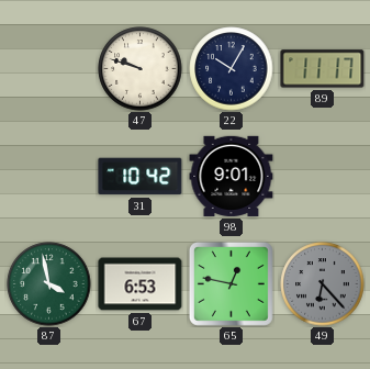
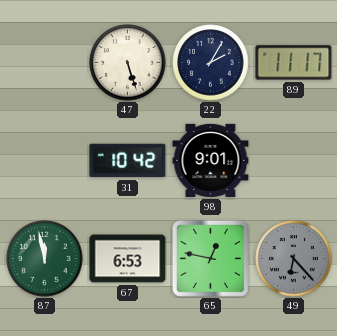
47: 9:48 -> 5:27
22: 10:05 -> 2:05
87: 3:58 -> 11:58
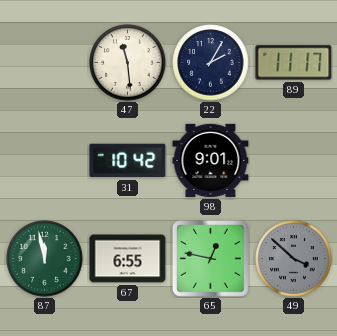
47: 5:27 -> 11:29
67: 6:53 -> 6:55
49: 6:23 -> 3:52
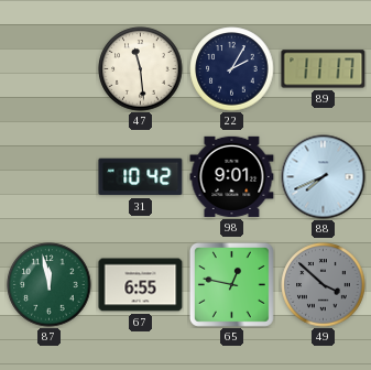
88: none -> 7:41
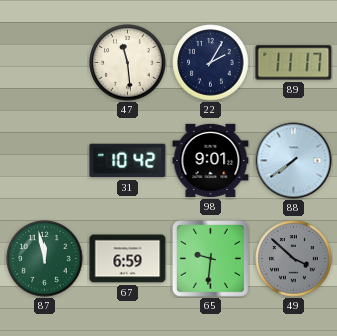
88: 7:41 -> 7:39
67: 6:55 -> 6:59
65: 12:47 -> 9:31
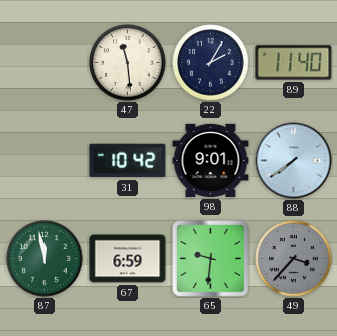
89: 11:17 -> 11:40
49: 3:52 -> 3:37
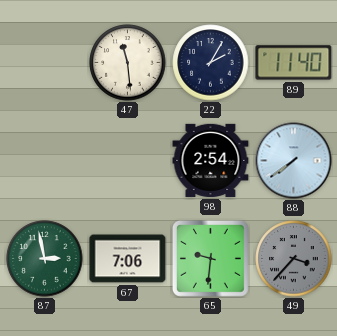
31: 10:42 -> none
98: 9:01 -> 2:54
87: 11:58 -> 2:58
67: 6:59 -> 7:06
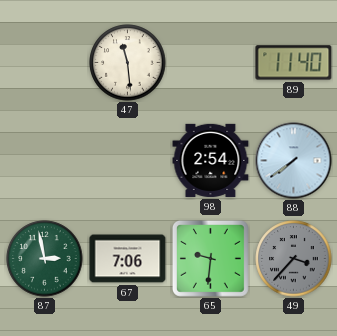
22: 2:05 -> none
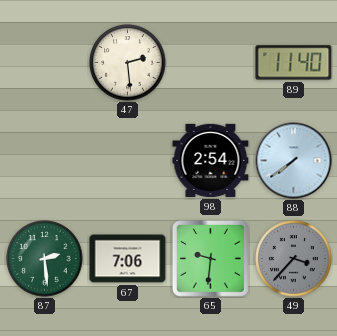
47: 11:29 -> 2:29
87: 2:58 -> 2:29
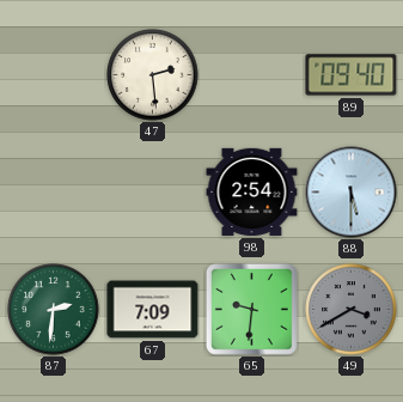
89: 11:40 -> 09:40
88: 7:39 -> 5:30
87: 2:29 -> 2:31
67: 7:06 -> 7:09
49: 3:37 -> 3:40
